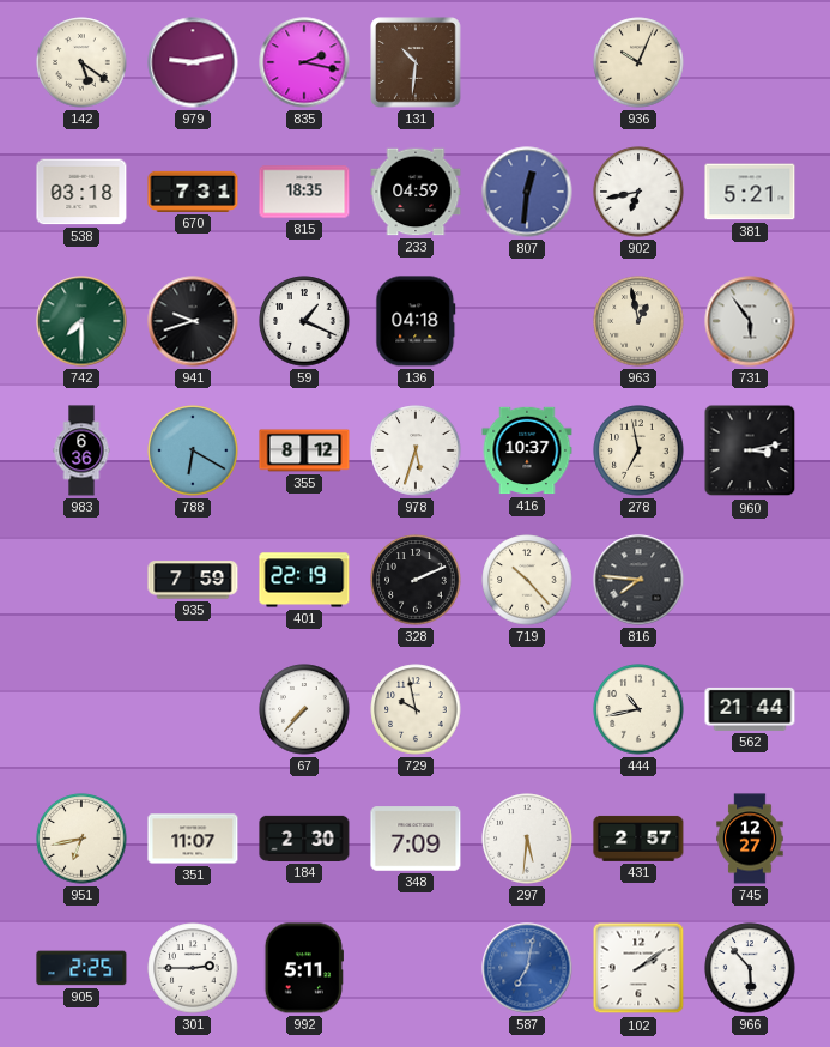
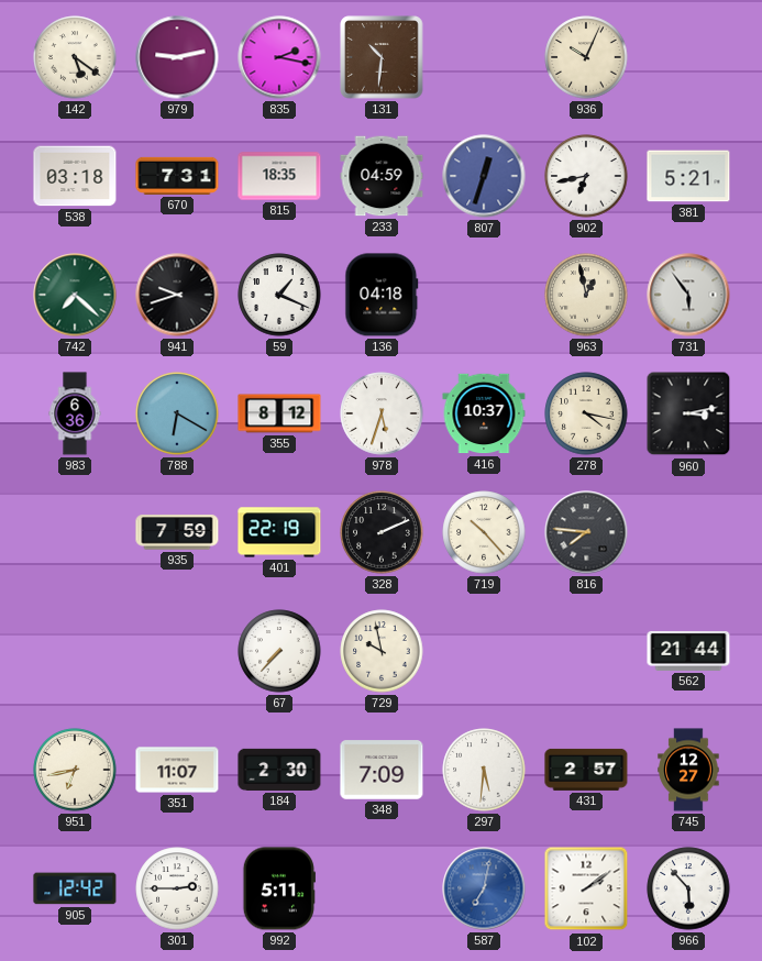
807: 12:31 -> 12:33
742: 7:30 -> 7:22
278: 6:58 -> 4:17
444: 10:43 -> none
905: 2:25 -> 12:42
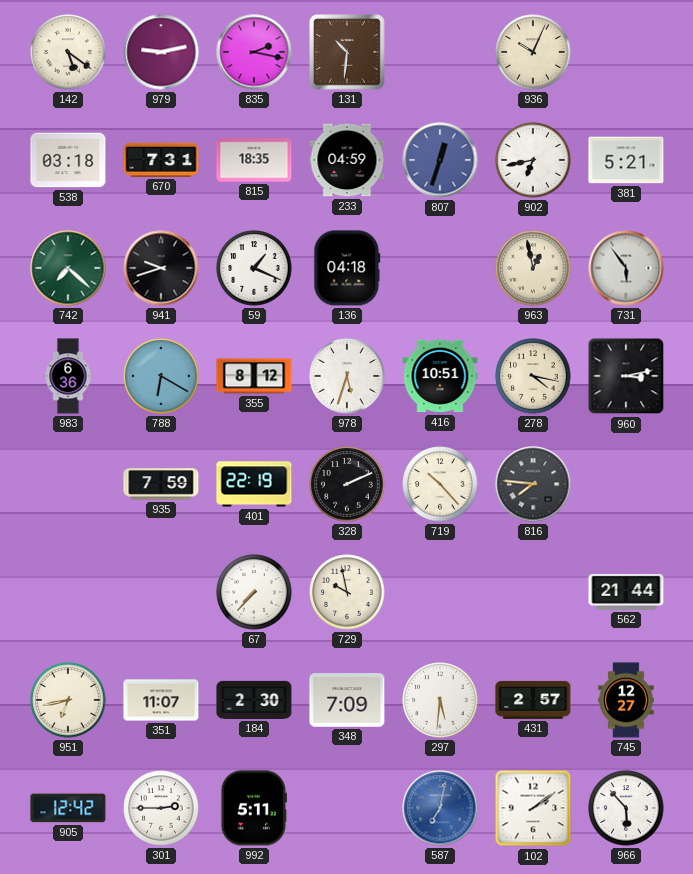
416: 10:37 -> 10:51
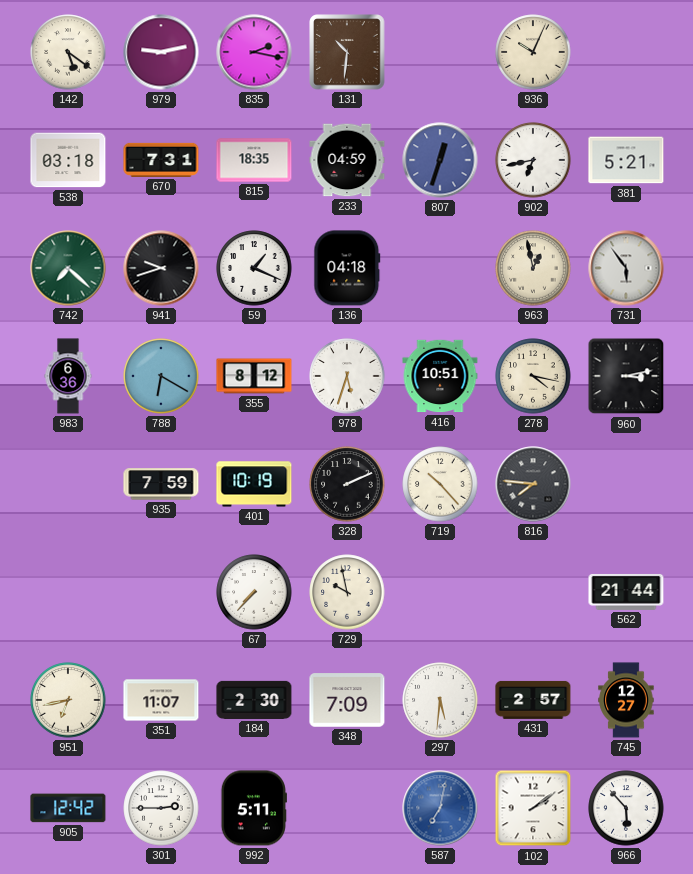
401: 22:19 -> 10:19
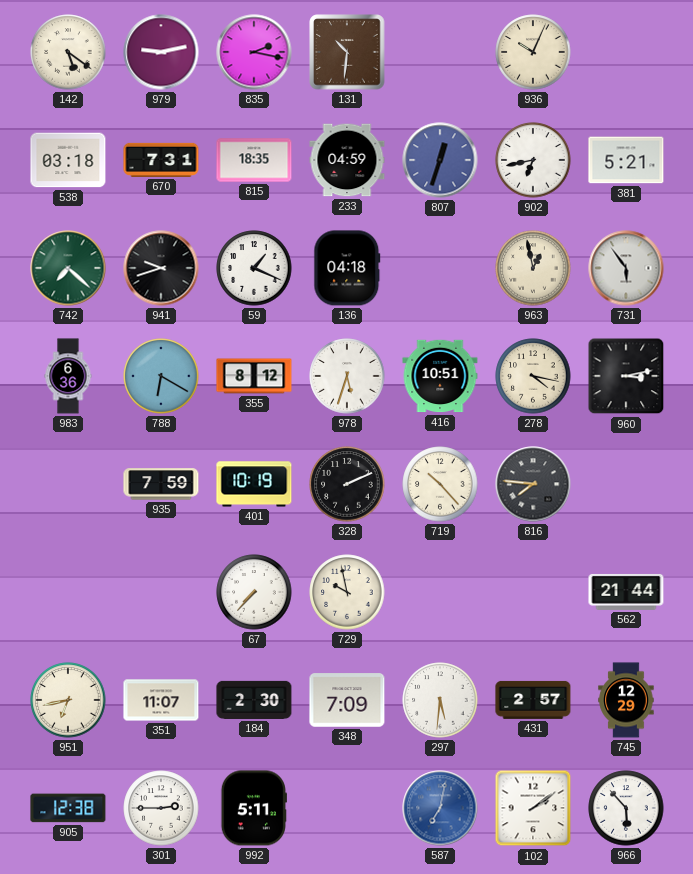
745: 12:27 -> 12:29
905: 12:42 -> 12:38
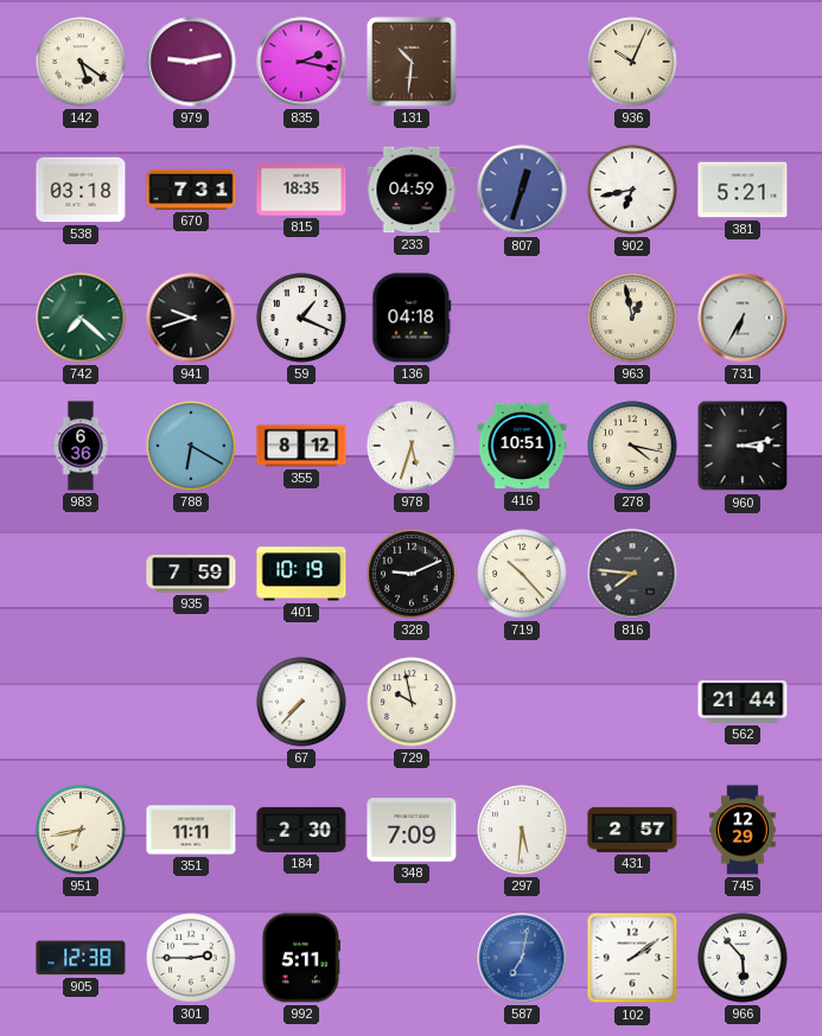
731: 5:54 -> 6:35
328: 2:11 -> 9:11
351: 11:07 -> 11:11
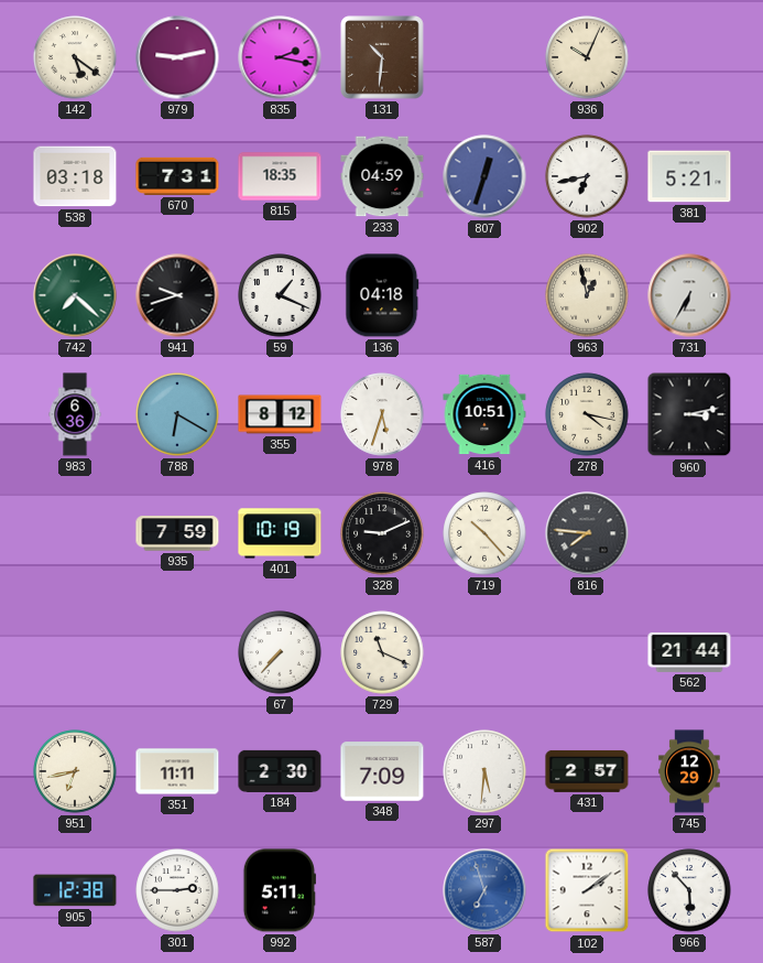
729: 9:58 -> 11:19
587: 7:02 -> 6:57
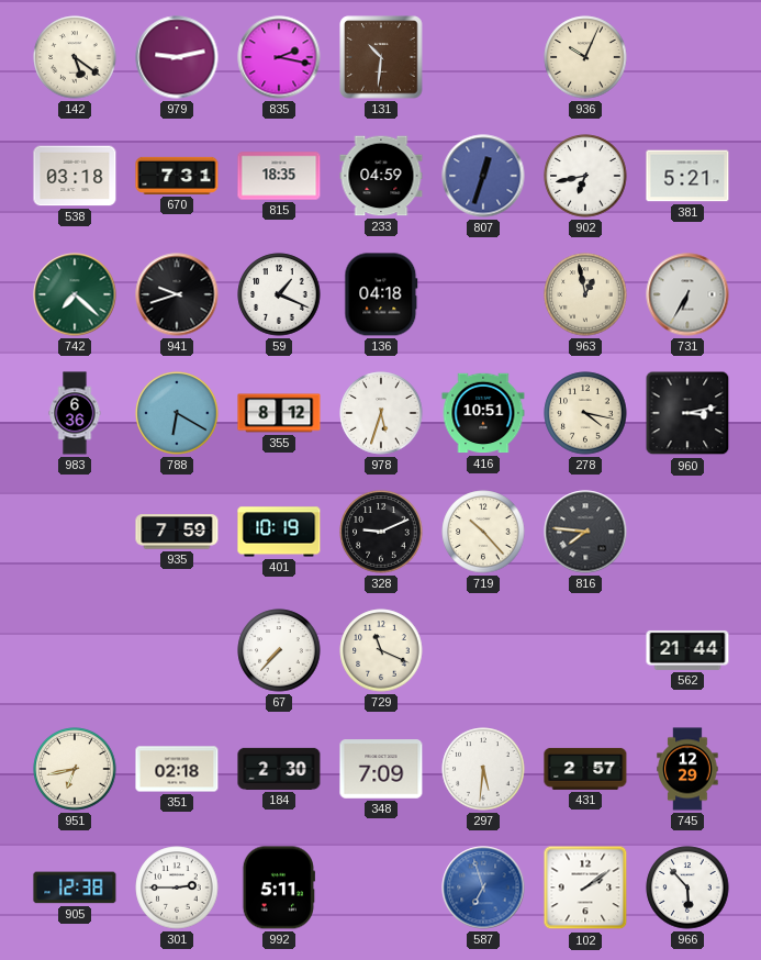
351: 11:11 -> 02:18
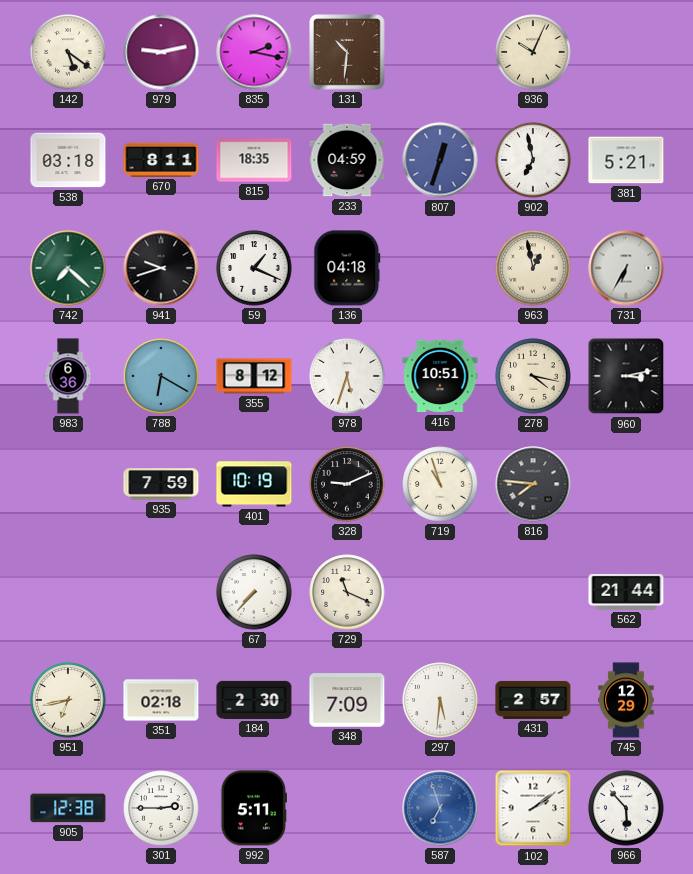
670: 7:31 -> 8:11
902: 6:43 -> 6:58
719: 10:23 -> 10:57
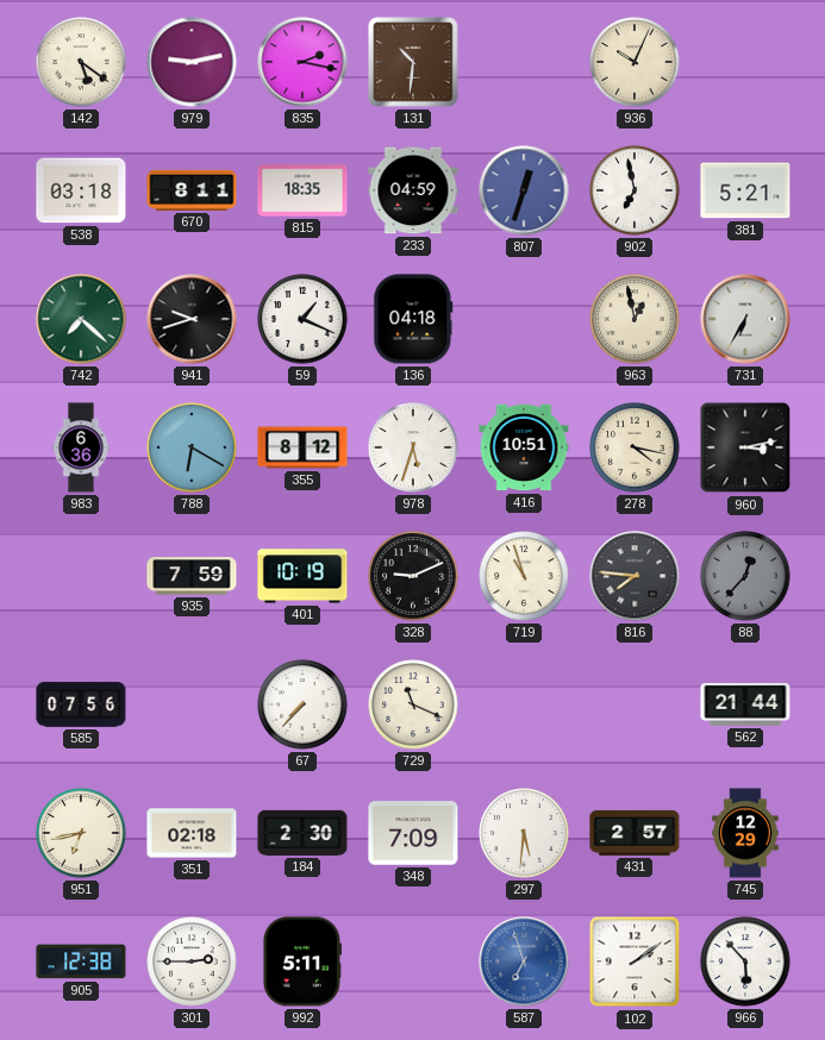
88: none -> 12:37
585: none -> 07:56
